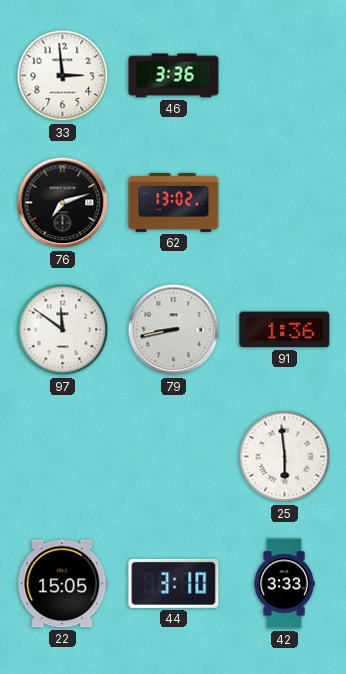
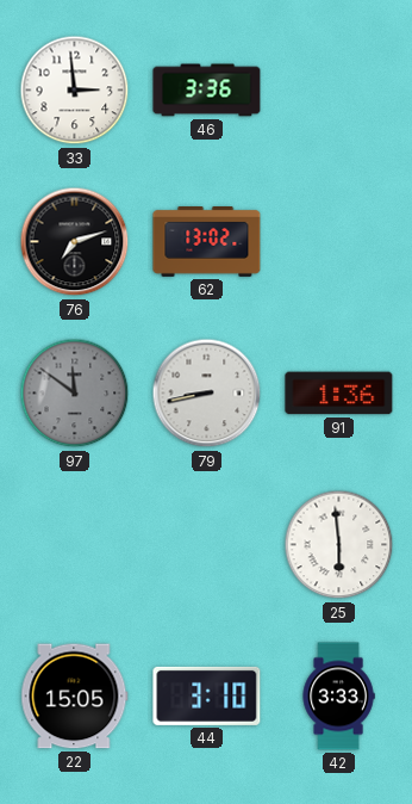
97 dial: white -> grey
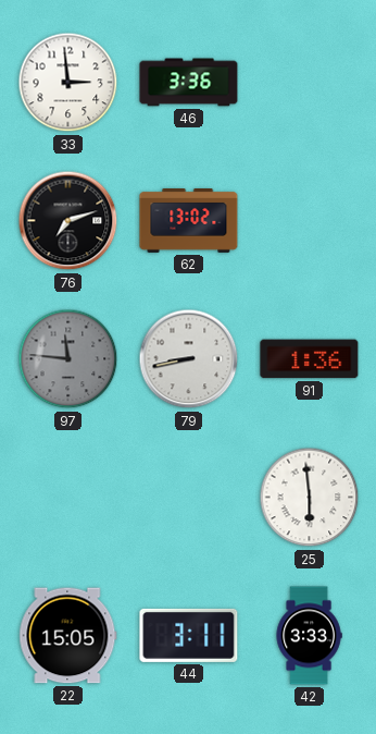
97: 11:51 -> 11:46
44: 3:10 -> 3:11
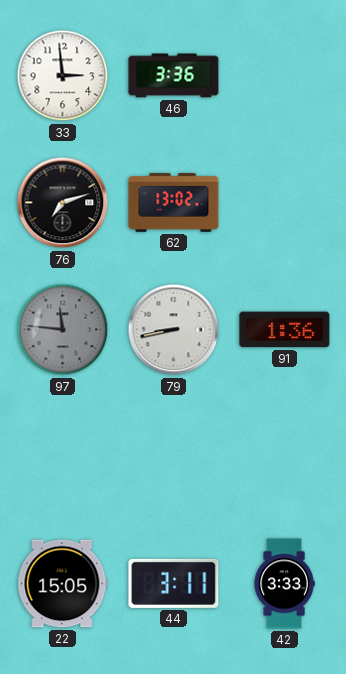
25: 5:59 -> none
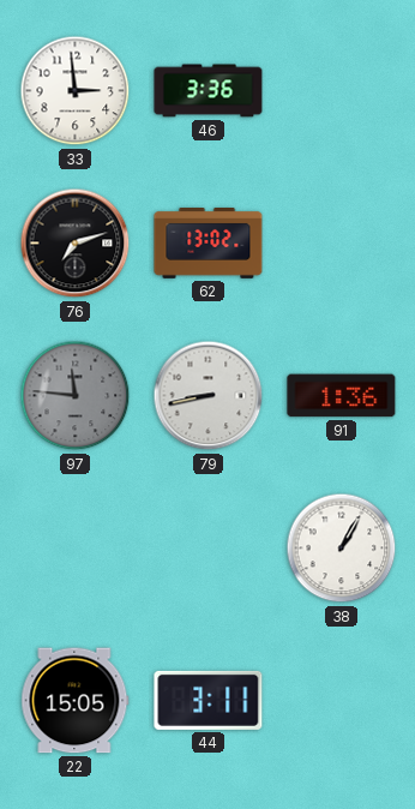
38: none -> 1:05
42: 3:33 -> none
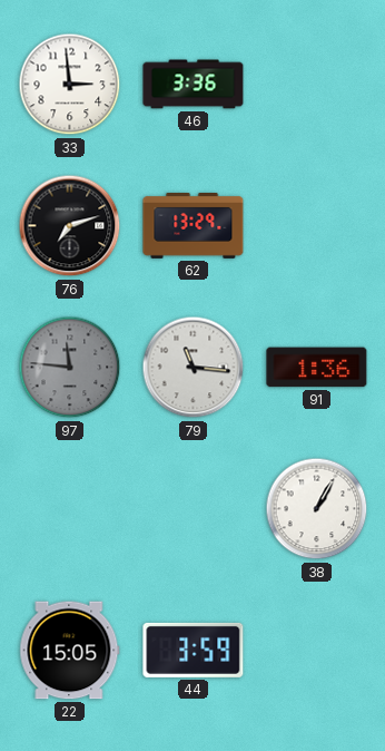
62: 13:02 -> 13:29
79: 8:43 -> 11:16
44: 3:11 -> 3:59
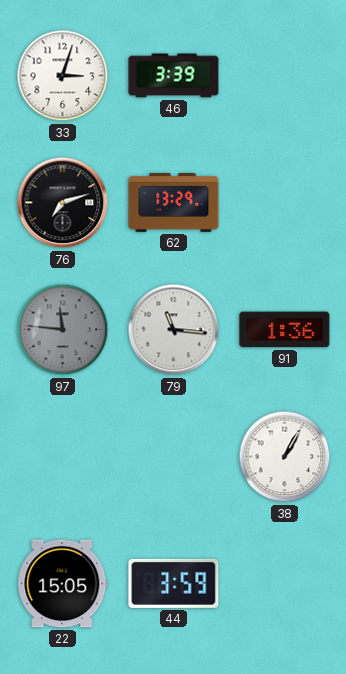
33: 2:59 -> 3:03
46: 3:36 -> 3:39
